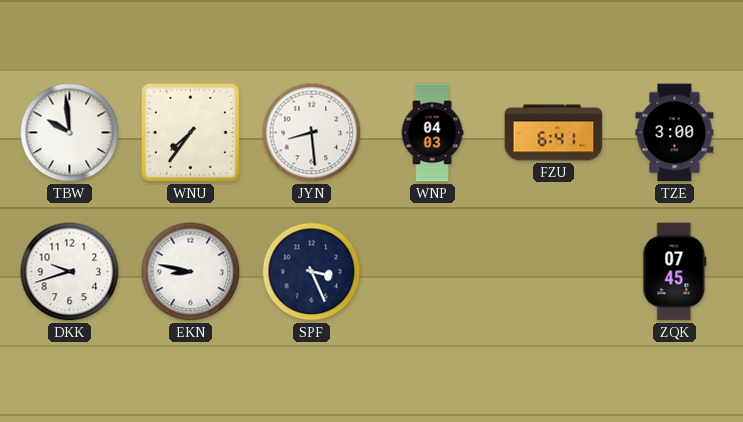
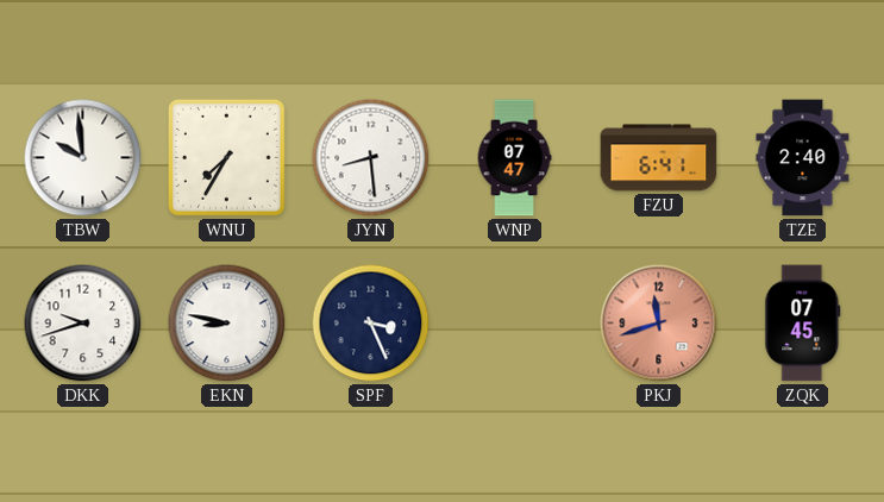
WNU: 7:36 -> 7:35
WNP: 04:03 -> 07:47
TZE: 3:00 -> 2:40
PKJ: none -> 11:42
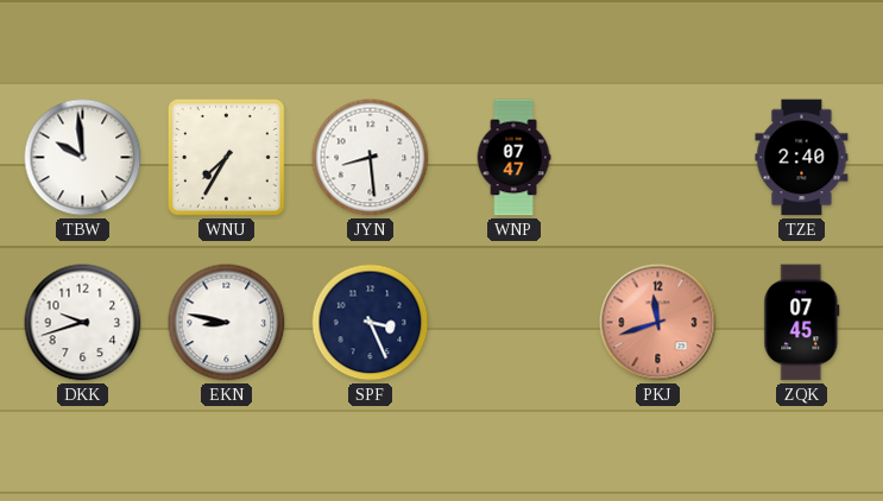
FZU: 6:41 -> none
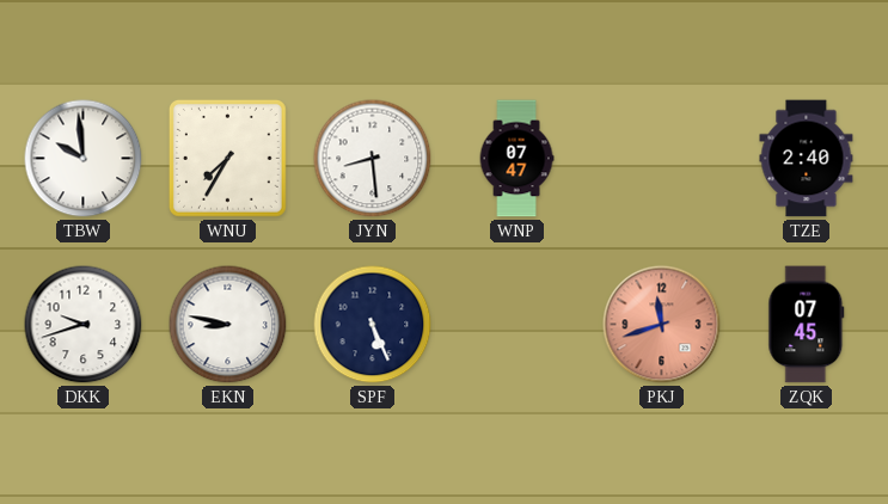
SPF: 3:26 -> 5:26
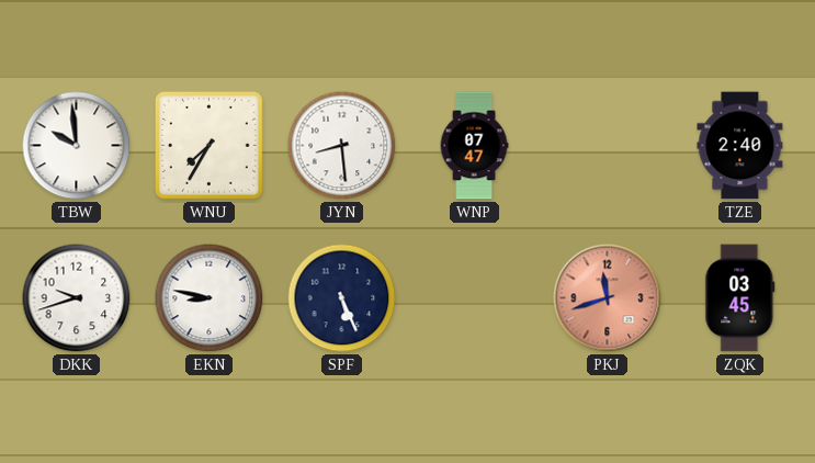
ZQK: 07:45 -> 03:45
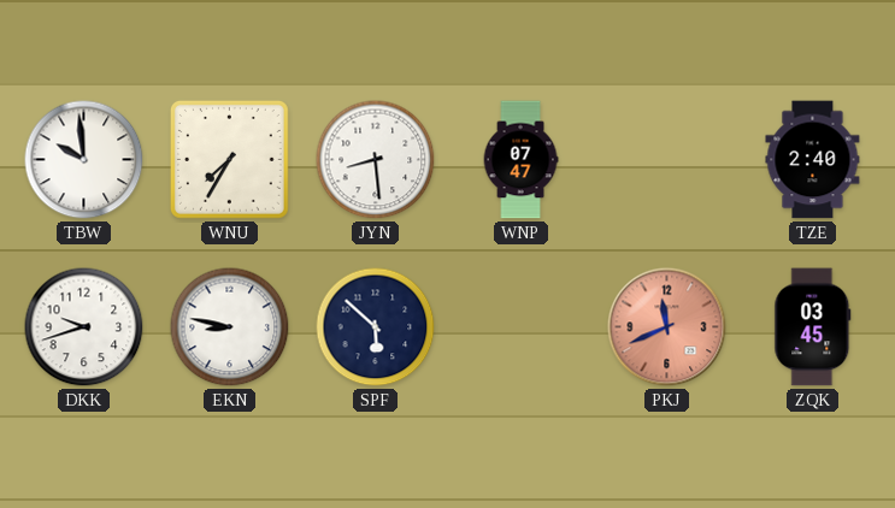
SPF: 5:26 -> 5:52
PKJ: 11:42 -> 11:41
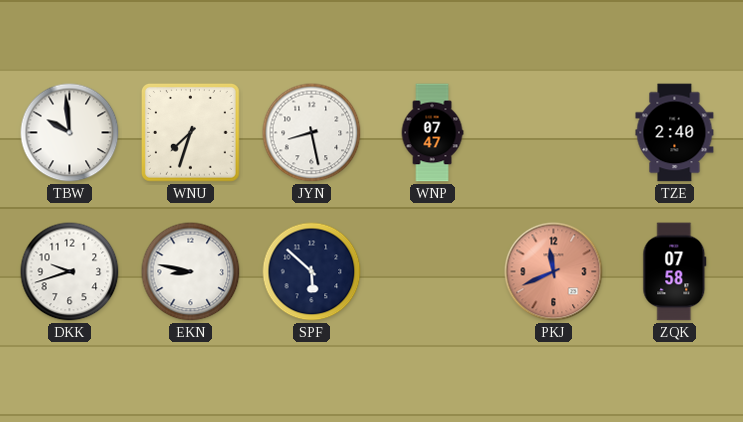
WNU: 7:35 -> 7:33
JYN: 8:29 -> 8:28
ZQK: 03:45 -> 07:58
